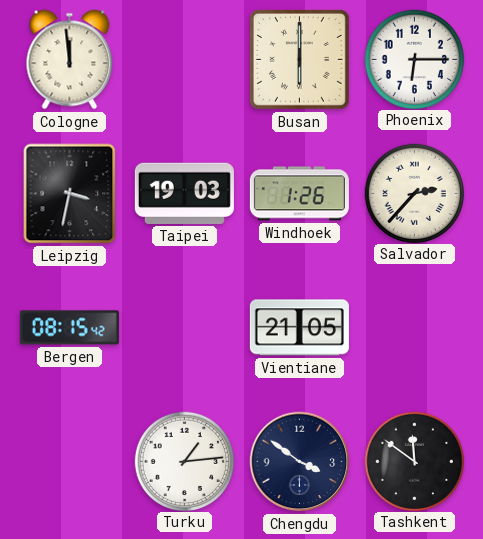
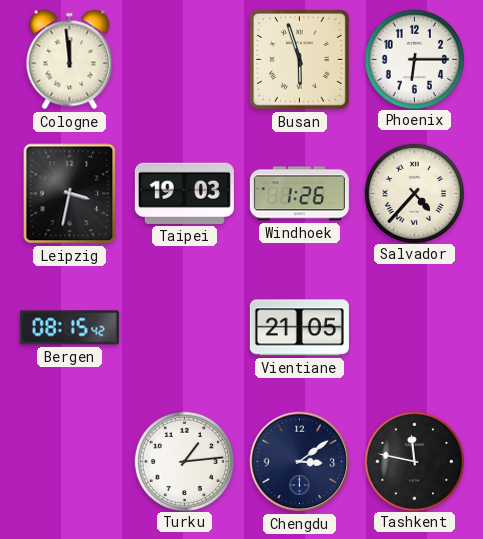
Busan: 6:00 -> 5:57
Salvador: 2:37 -> 4:37
Chengdu: 3:51 -> 3:09
Tashkent: 11:51 -> 11:47
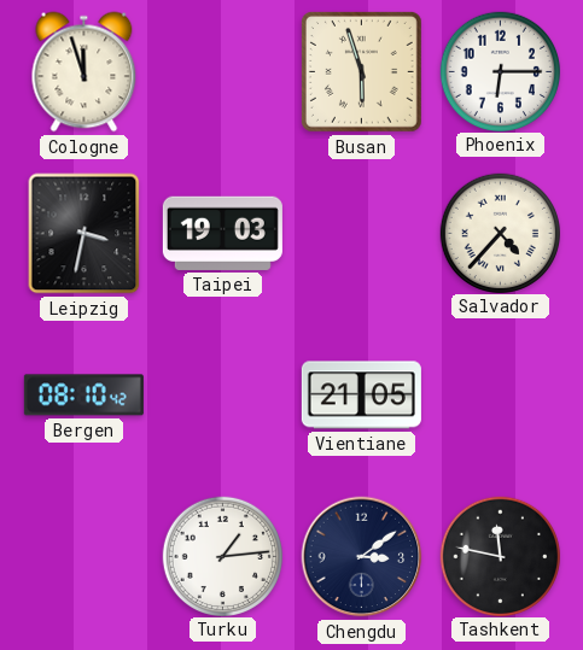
Cologne: 11:59 -> 11:57
Windhoek: 1:26 -> none
Bergen: 08:15 -> 08:10
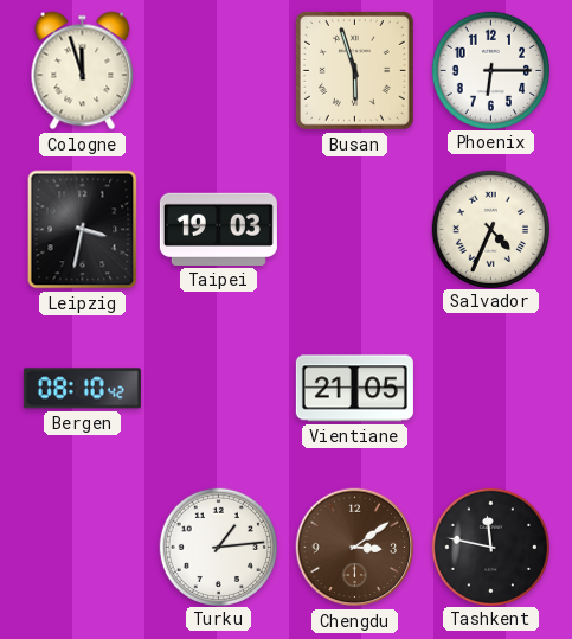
Salvador: 4:37 -> 4:34
Chengdu dial: navy -> brown
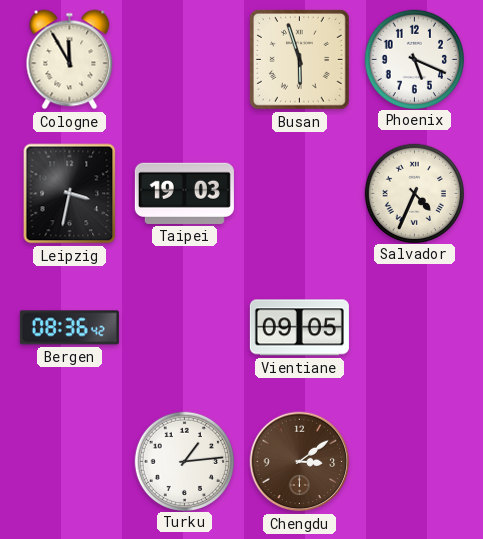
Cologne: 11:57 -> 11:55
Phoenix: 6:15 -> 5:19
Bergen: 08:10 -> 08:36
Vientiane: 21:05 -> 09:05
Tashkent: 11:47 -> none
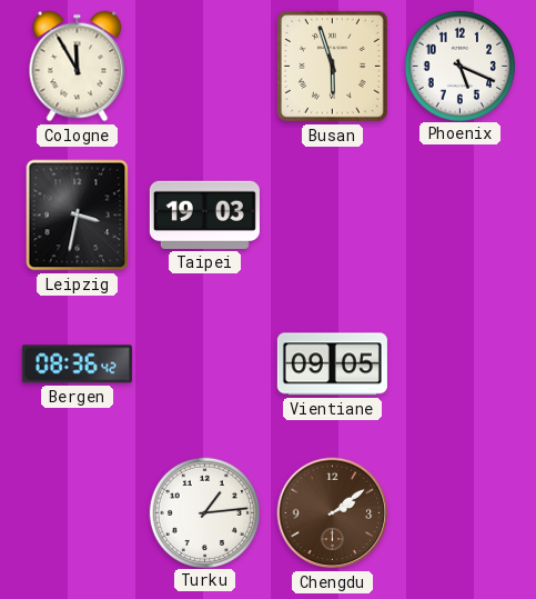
Salvador: 4:34 -> none
Chengdu: 3:09 -> 2:09
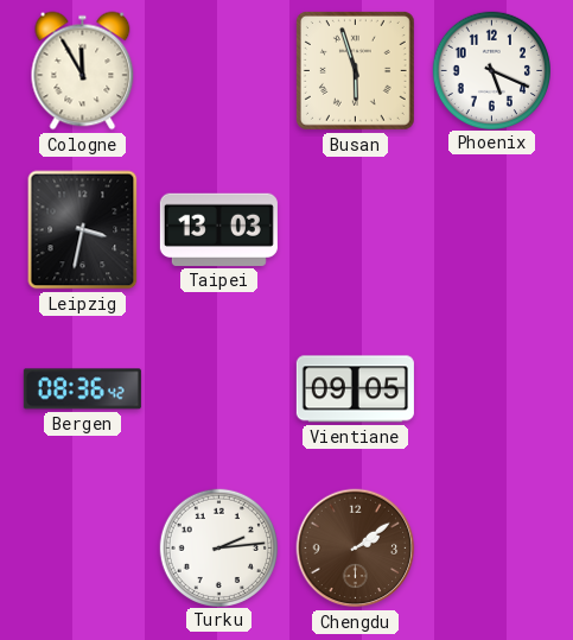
Taipei: 19:03 -> 13:03
Turku: 1:14 -> 2:14
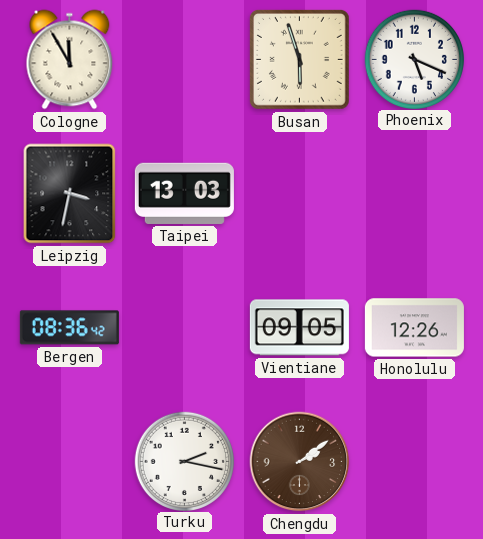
Honolulu: none -> 12:26
Turku: 2:14 -> 2:17
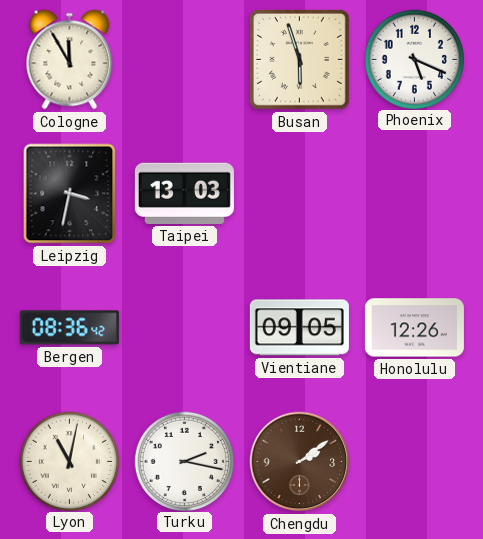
Lyon: none -> 11:02
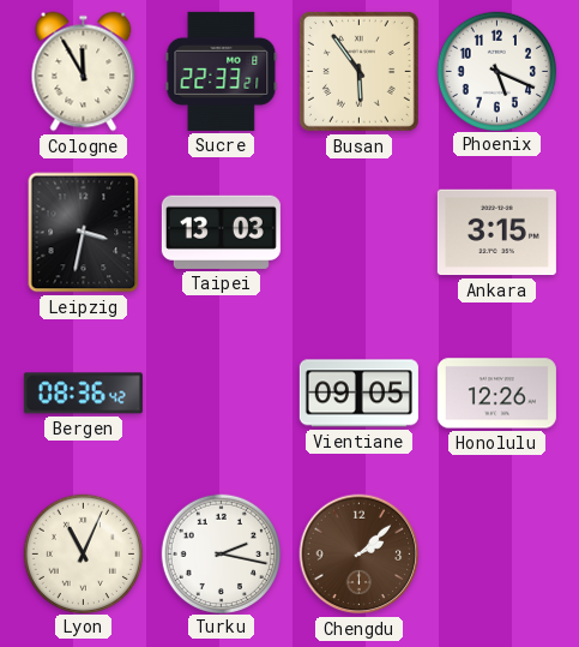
Sucre: none -> 22:33
Busan: 5:57 -> 5:54
Ankara: none -> 3:15
Lyon: 11:02 -> 11:04
Chengdu: 2:09 -> 2:08
